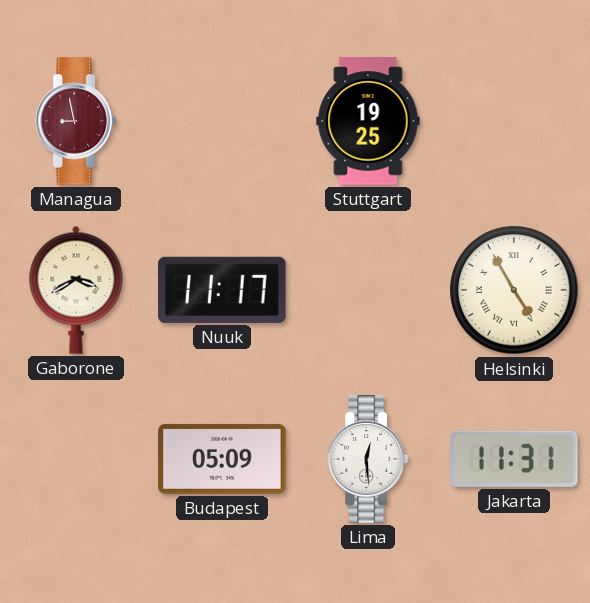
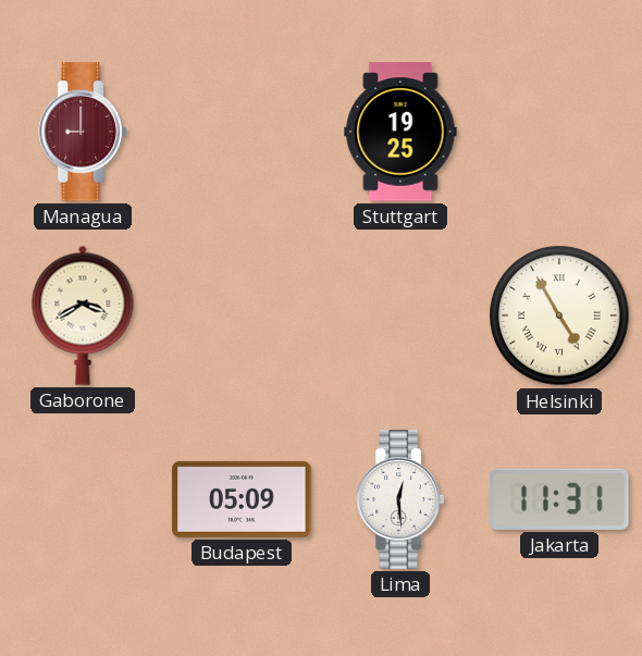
Managua: 8:58 -> 9:00
Nuuk: 11:17 -> none
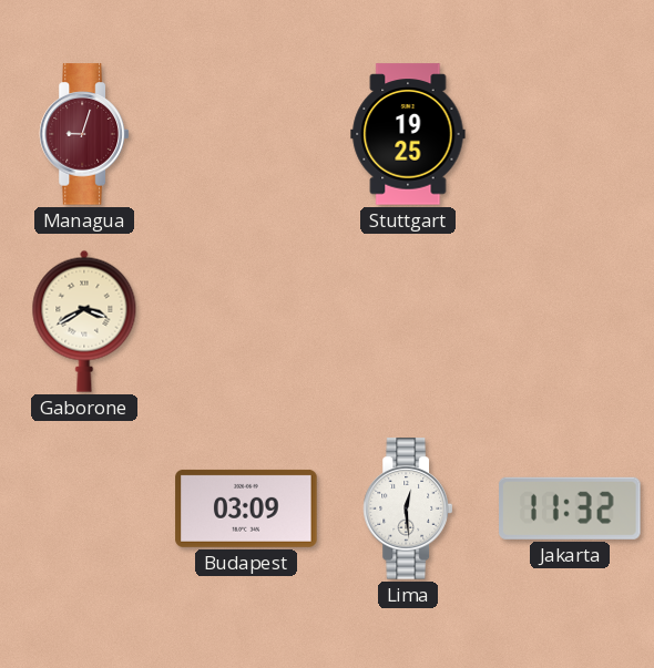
Managua: 9:00 -> 9:03
Helsinki: 4:55 -> none
Budapest: 05:09 -> 03:09
Jakarta: 11:31 -> 11:32
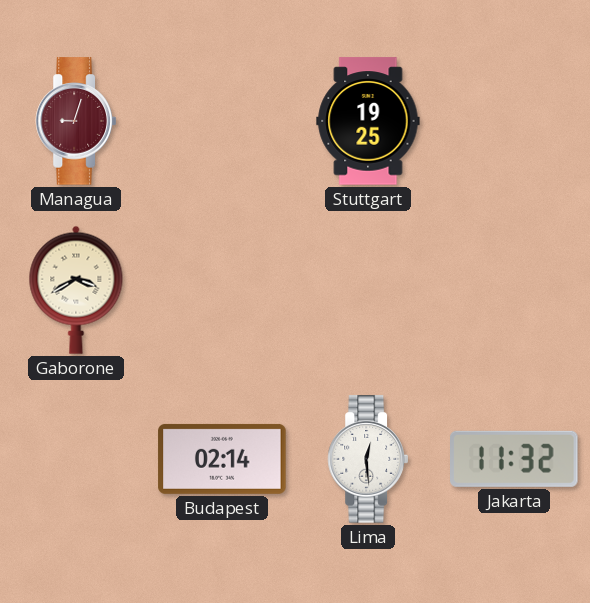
Budapest: 03:09 -> 02:14
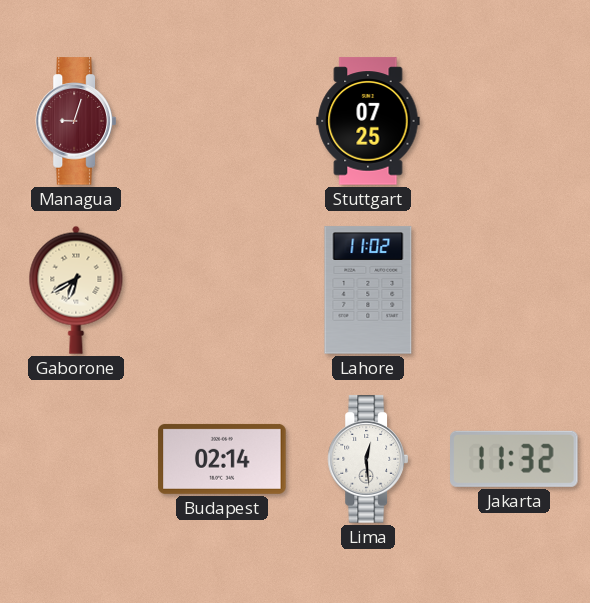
Stuttgart: 19:25 -> 07:25
Gaborone: 3:40 -> 6:40
Lahore: none -> 11:02
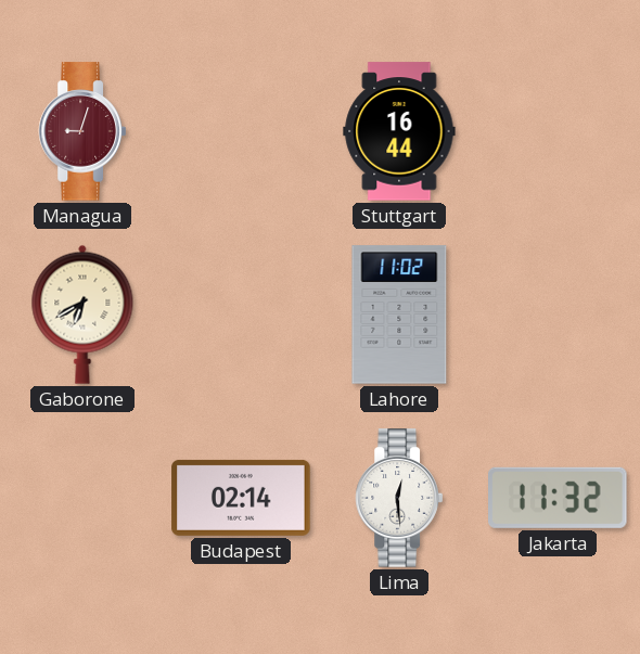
Stuttgart: 07:25 -> 16:44
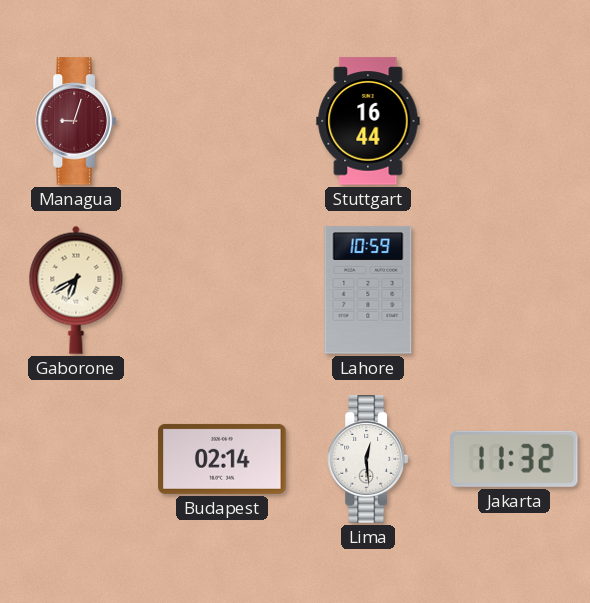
Lahore: 11:02 -> 10:59
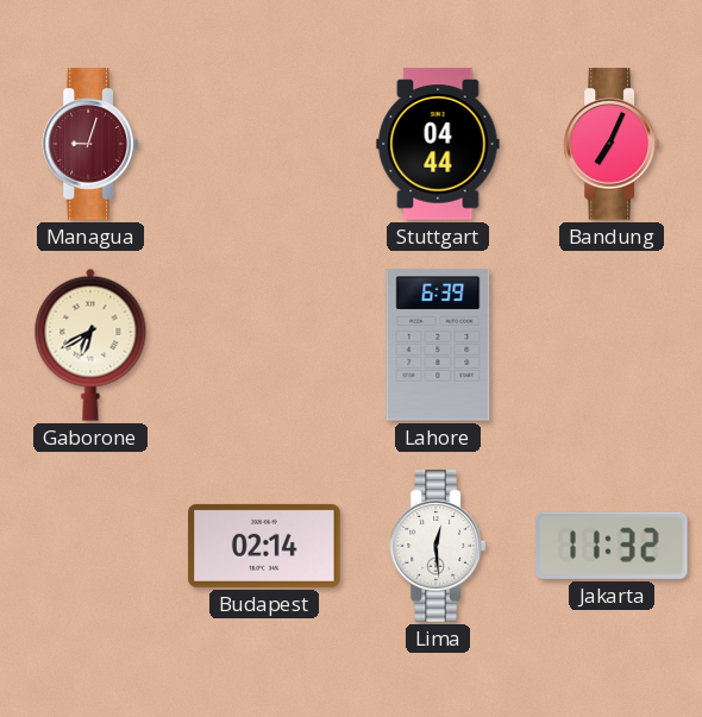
Stuttgart: 16:44 -> 04:44
Bandung: none -> 7:04
Lahore: 10:59 -> 6:39
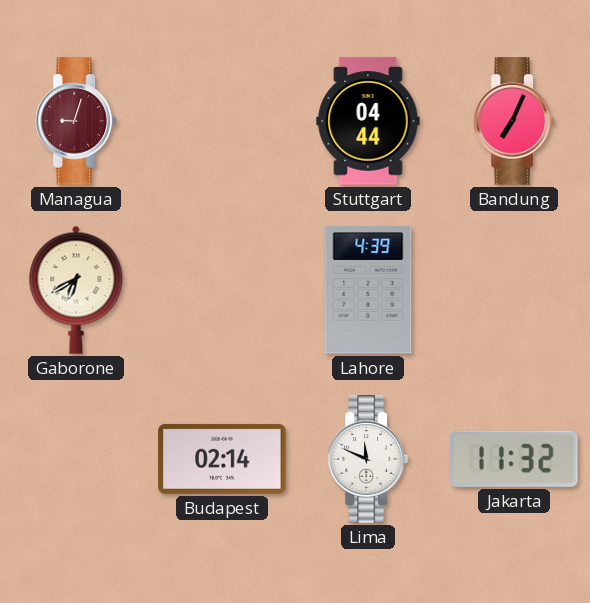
Lahore: 6:39 -> 4:39
Lima: 12:29 -> 11:49
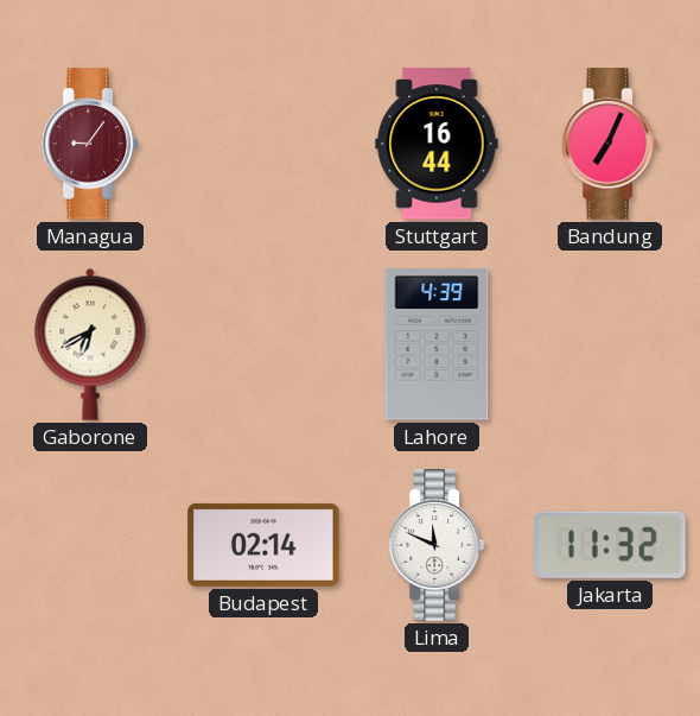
Managua: 9:03 -> 9:06
Stuttgart: 04:44 -> 16:44
